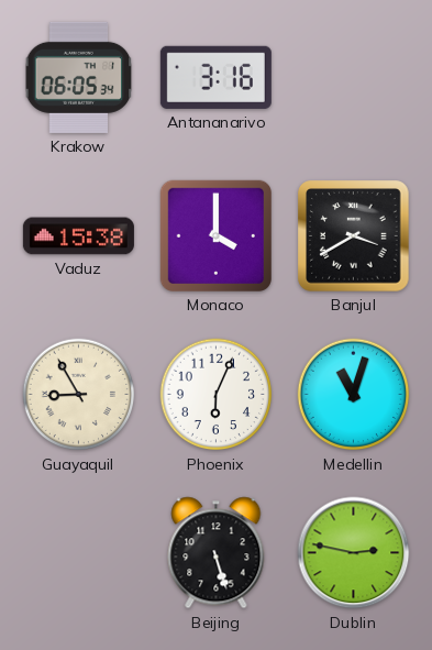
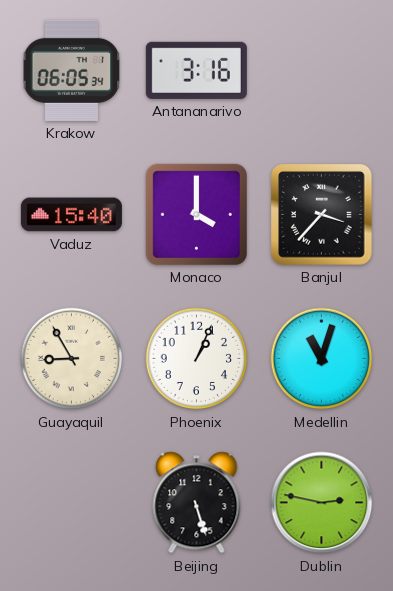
Vaduz: 15:38 -> 15:40
Banjul: 3:40 -> 3:37
Phoenix: 6:04 -> 1:04
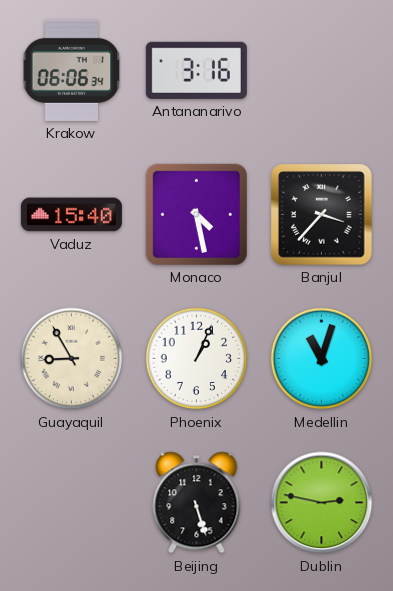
Krakow: 06:05 -> 06:06
Monaco: 4:00 -> 4:28
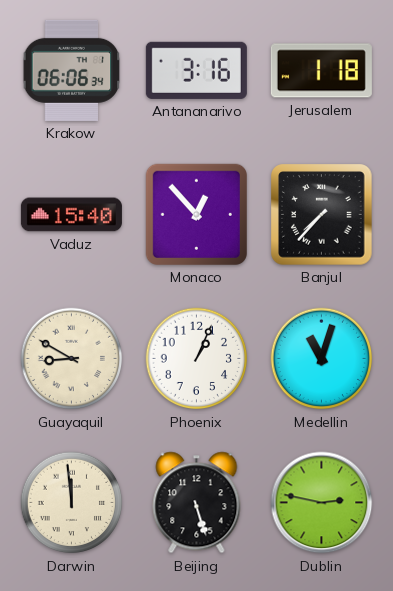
Jerusalem: none -> 1:18
Monaco: 4:28 -> 12:53
Banjul: 3:37 -> 7:37
Guayaquil: 8:55 -> 8:50
Darwin: none -> 11:59
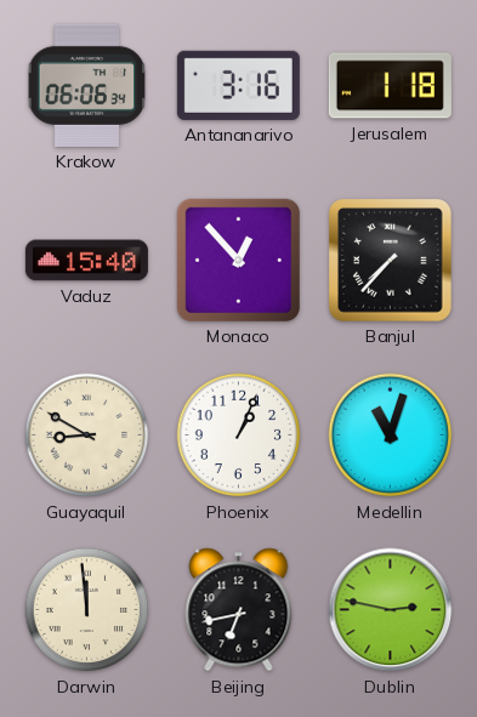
Beijing: 5:27 -> 6:43
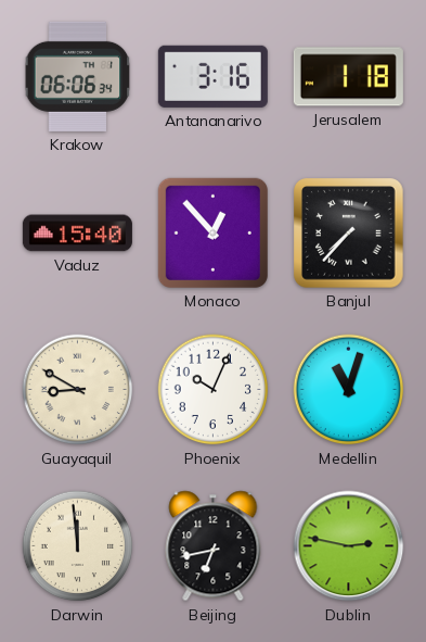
Phoenix: 1:04 -> 10:04
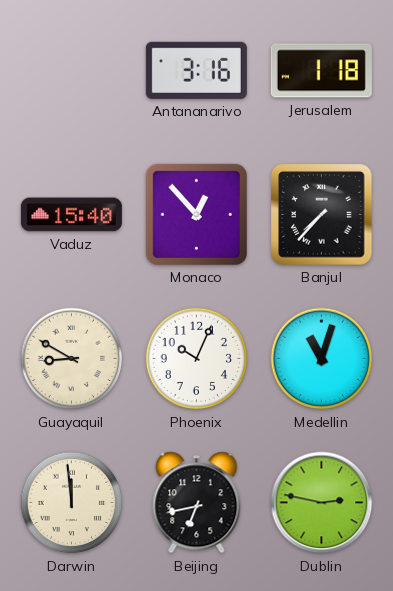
Krakow: 06:06 -> none
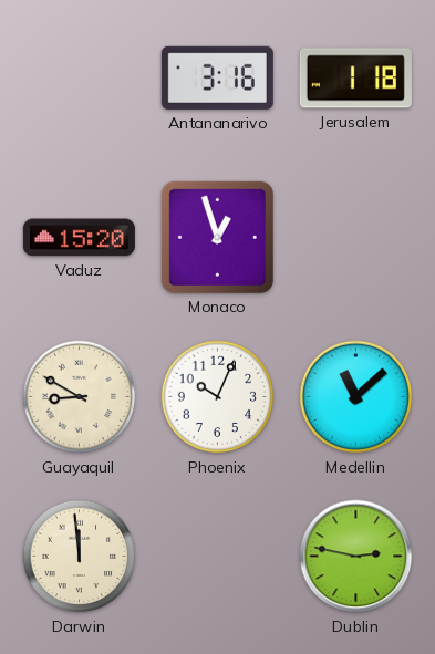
Vaduz: 15:40 -> 15:20
Monaco: 12:53 -> 12:57
Banjul: 7:37 -> none
Medellin: 11:03 -> 11:08
Beijing: 6:43 -> none
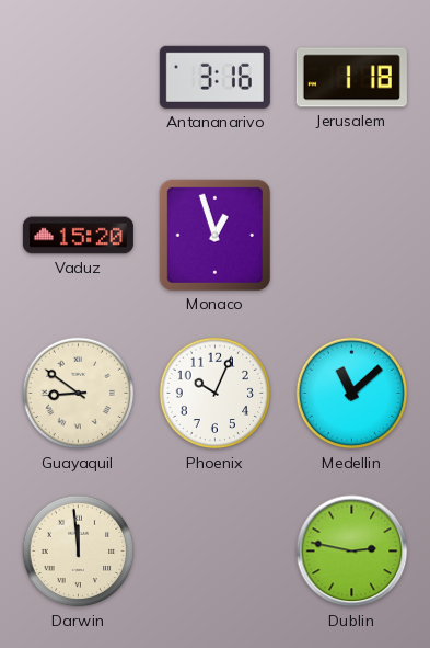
Guayaquil: 8:50 -> 8:51
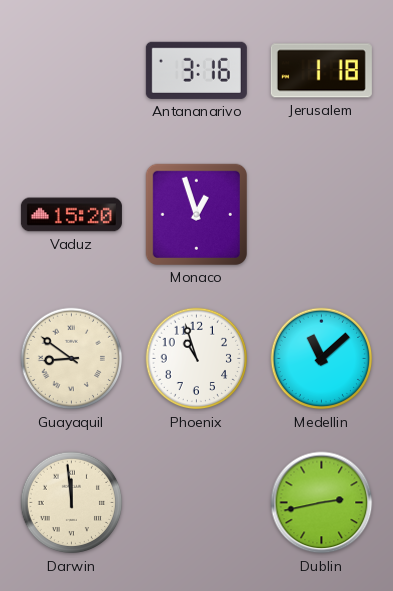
Phoenix: 10:04 -> 10:57
Dublin: 2:47 -> 2:43
